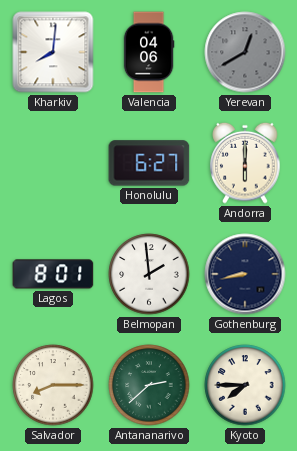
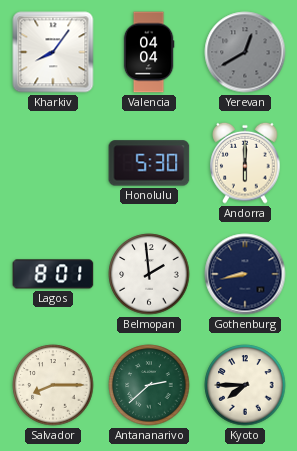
Kharkiv: 8:01 -> 8:06
Valencia: 04:06 -> 04:04
Honolulu: 6:27 -> 5:30
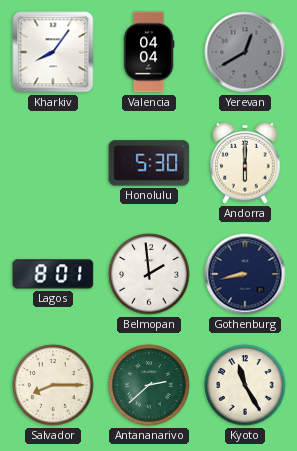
Kyoto: 7:45 -> 11:25
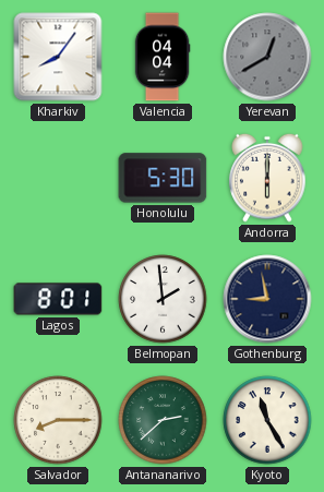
Gothenburg: 8:43 -> 8:58
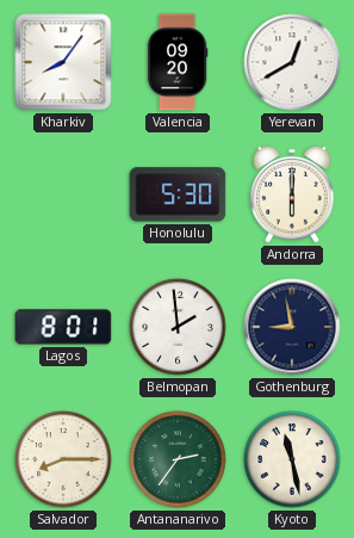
Valencia: 04:04 -> 09:20
Yerevan dial: grey -> white
Antananarivo: 2:38 -> 2:36
Kyoto: 11:25 -> 11:28
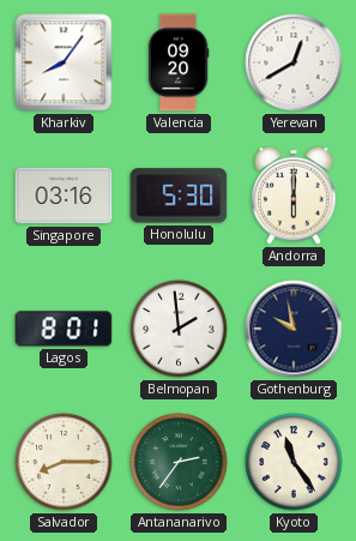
Singapore: none -> 03:16
Gothenburg: 8:58 -> 9:58
Kyoto: 11:28 -> 11:24
